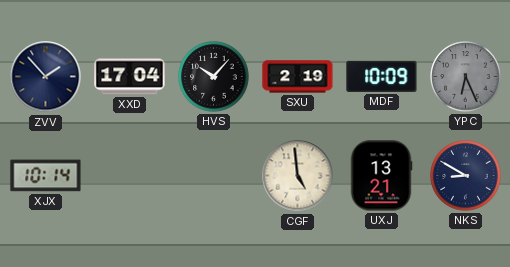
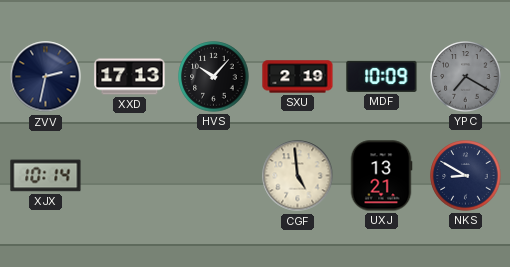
ZVV: 1:53 -> 2:32
XXD: 17:04 -> 17:13
YPC: 6:26 -> 7:20
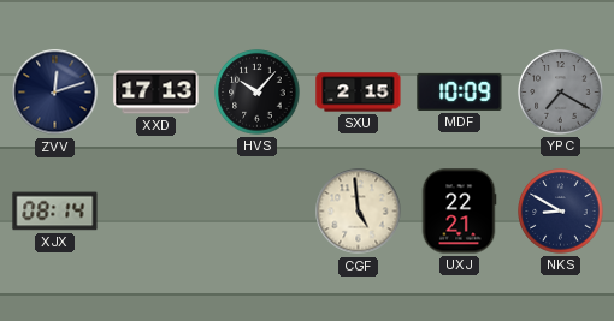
ZVV: 2:32 -> 12:12
SXU: 2:19 -> 2:15
XJX: 10:14 -> 08:14
UXJ: 13:21 -> 22:21
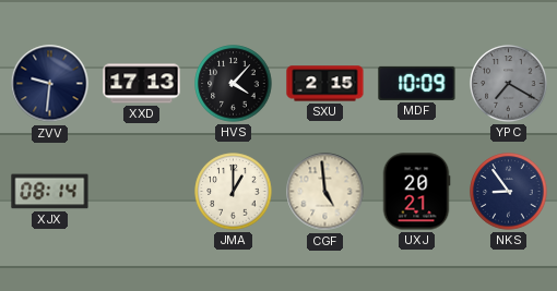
ZVV: 12:12 -> 9:31
HVS: 10:07 -> 4:07
JMA: none -> 1:00
UXJ: 22:21 -> 20:21
NKS: 8:50 -> 8:54
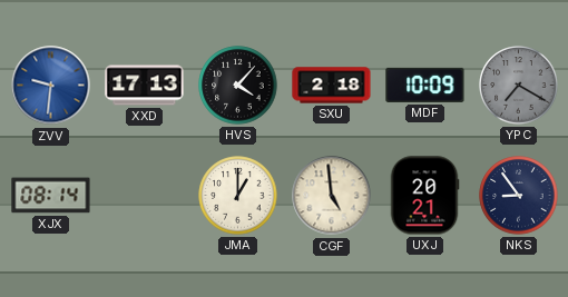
ZVV dial: navy -> blue
SXU: 2:15 -> 2:18
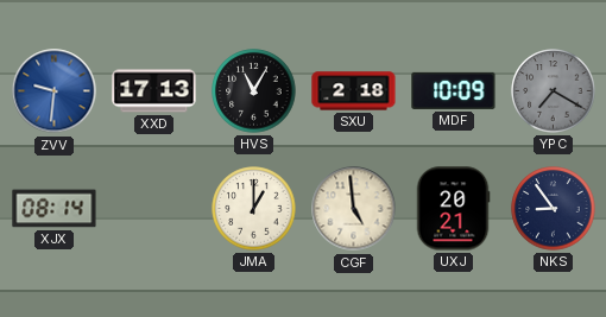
HVS: 4:07 -> 11:05
